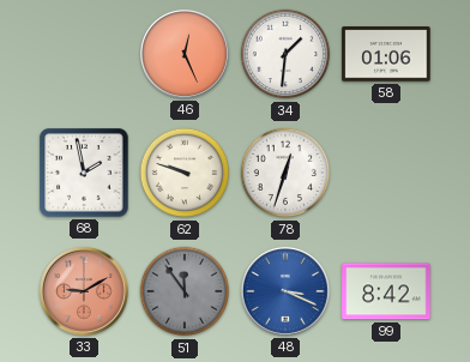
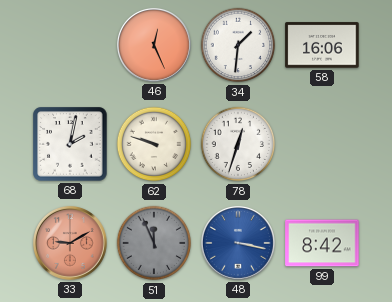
58: 01:06 -> 16:06
68: 1:58 -> 2:02
51: 11:54 -> 11:56
48: 3:19 -> 3:17
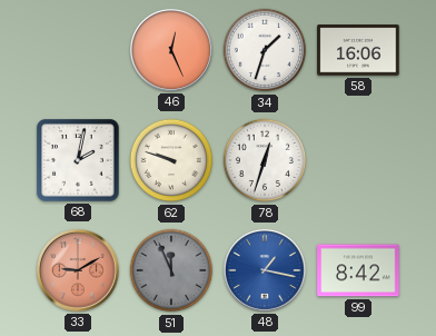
34: 1:31 -> 1:33
48: 3:17 -> 1:17
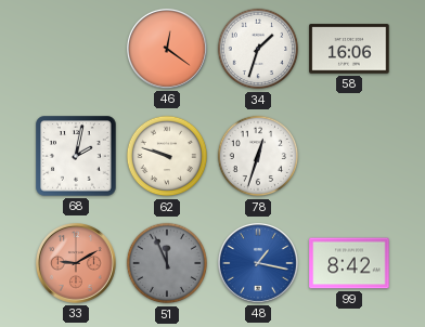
46: 12:26 -> 12:21
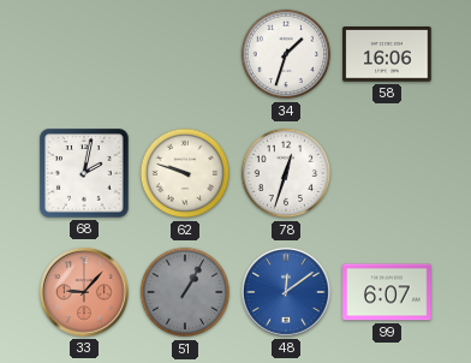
46: 12:21 -> none
33: 9:10 -> 9:07
51: 11:56 -> 1:05
48: 1:17 -> 12:09
99: 8:42 -> 6:07
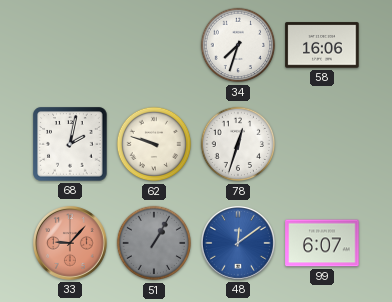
34: 1:33 -> 7:33
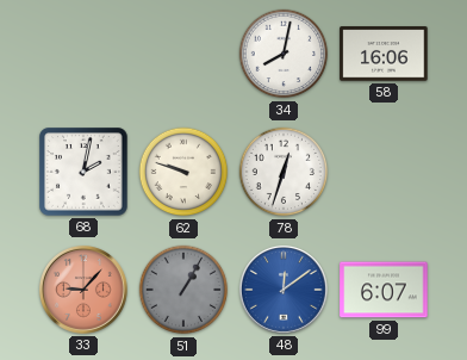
34: 7:33 -> 8:02
